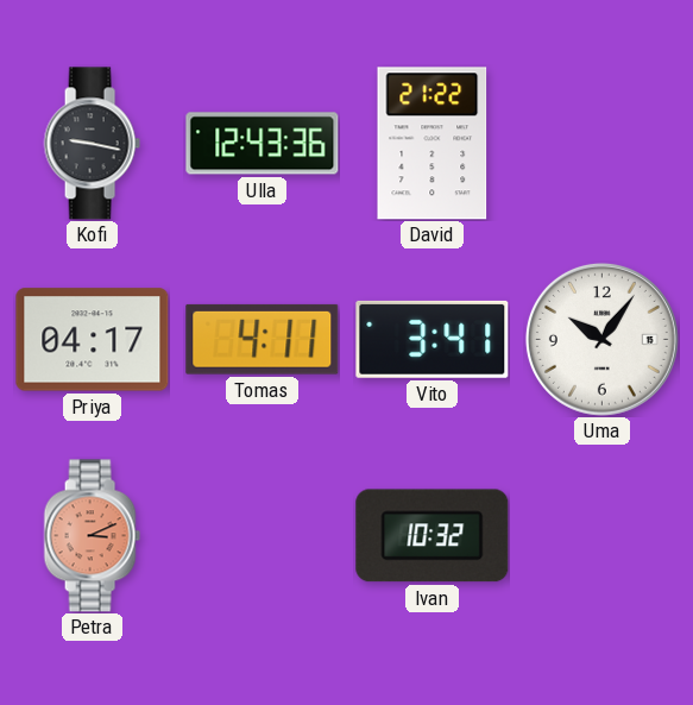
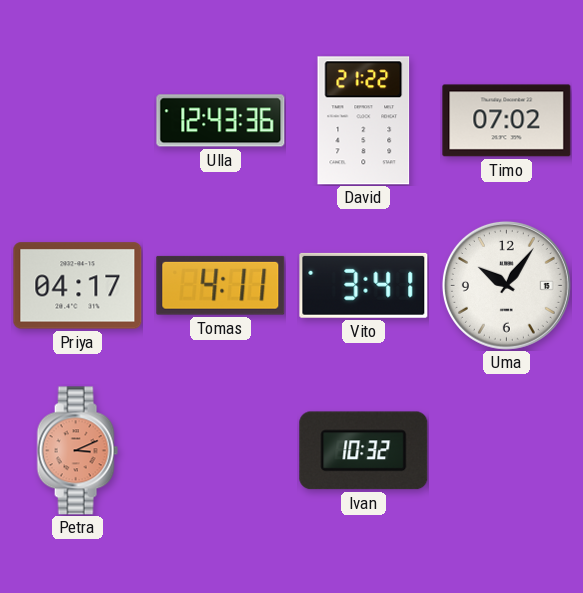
Kofi: 9:17 -> none
Timo: none -> 07:02
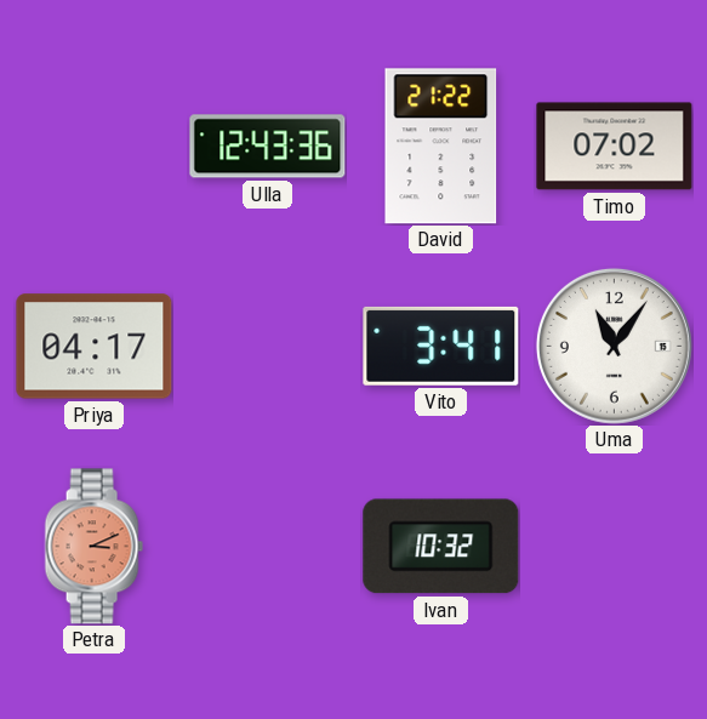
Tomas: 4:11 -> none
Uma: 10:06 -> 11:06
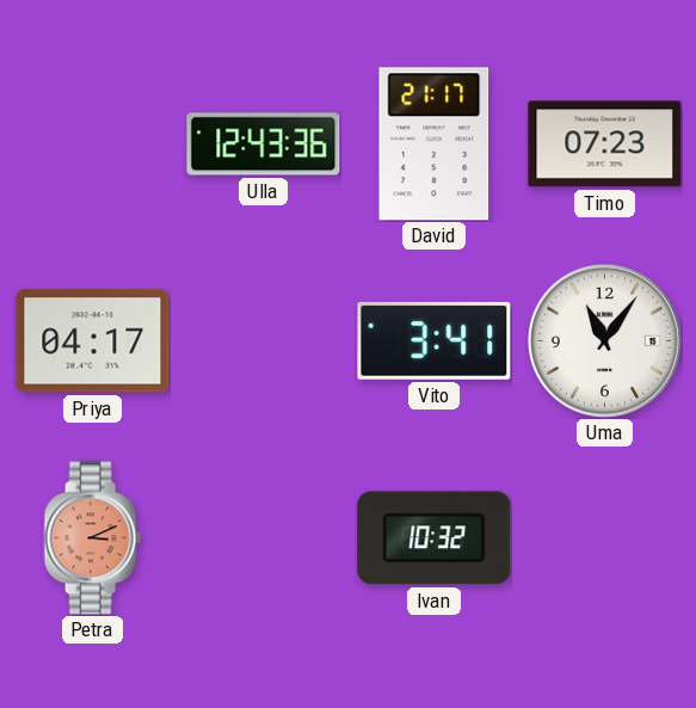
David: 21:22 -> 21:17
Timo: 07:02 -> 07:23
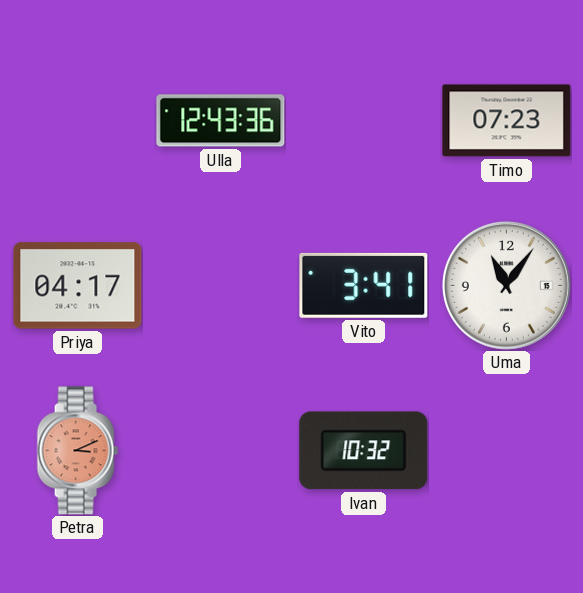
David: 21:17 -> none
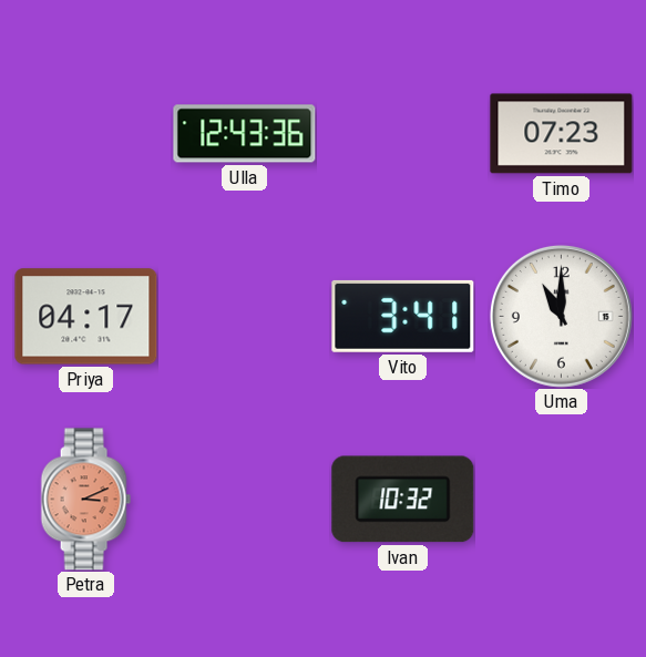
Uma: 11:06 -> 11:00
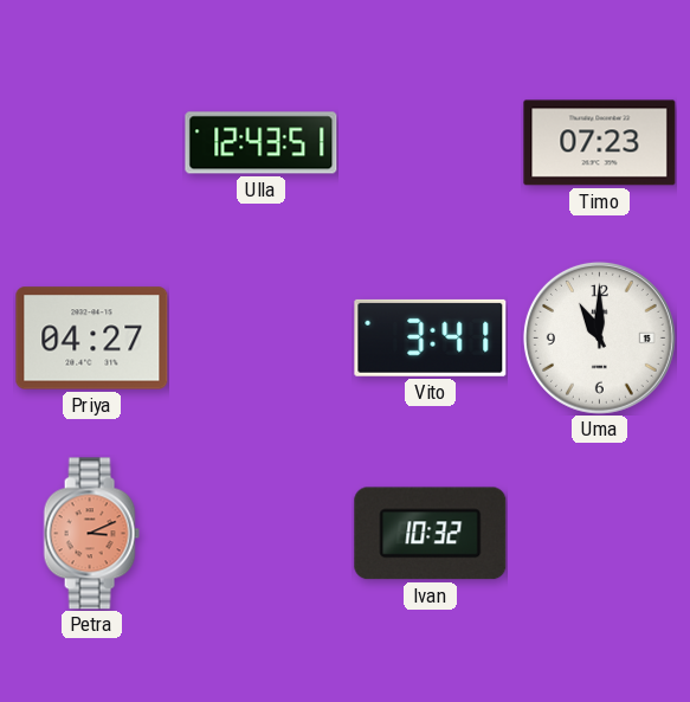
Ulla: 12:43:36 -> 12:43:51
Priya: 04:17 -> 04:27
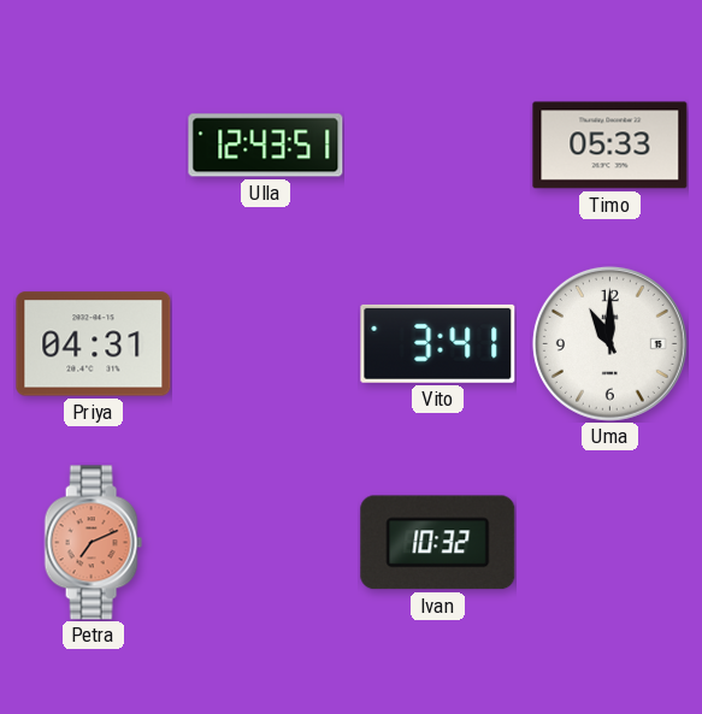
Timo: 07:23 -> 05:33
Priya: 04:27 -> 04:31
Petra: 3:11 -> 7:11
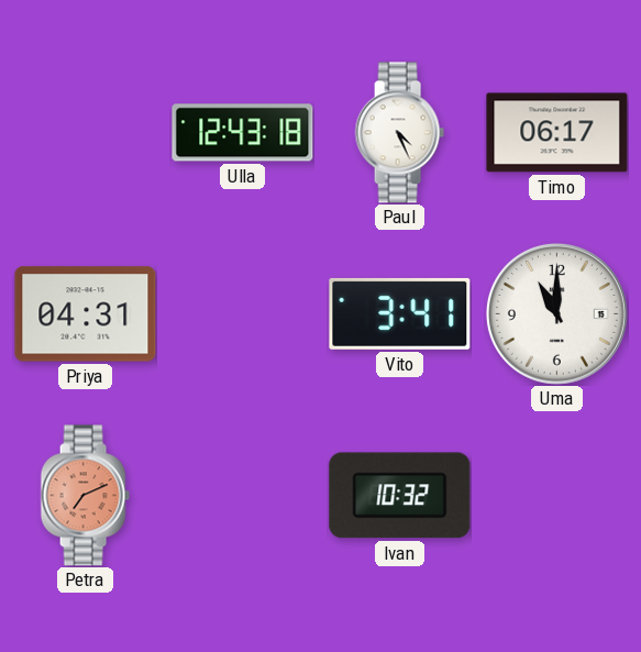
Ulla: 12:43:51 -> 12:43:18
Paul: none -> 4:26
Timo: 05:33 -> 06:17
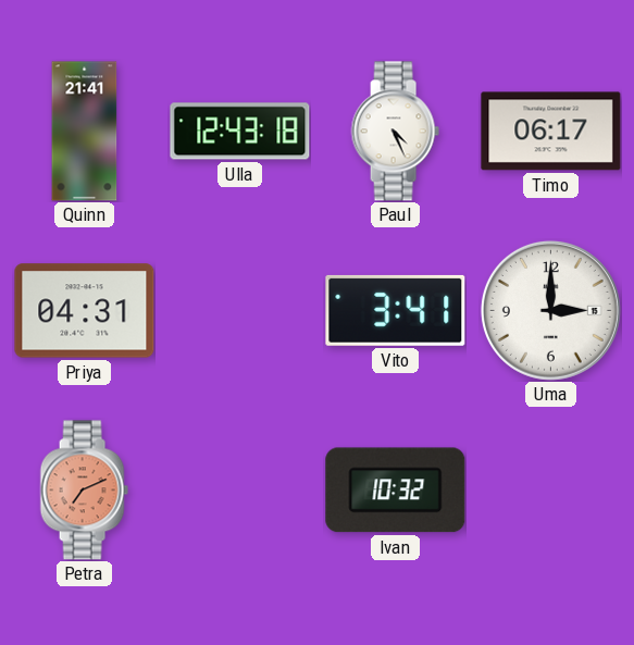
Quinn: none -> 21:41
Uma: 11:00 -> 3:00
